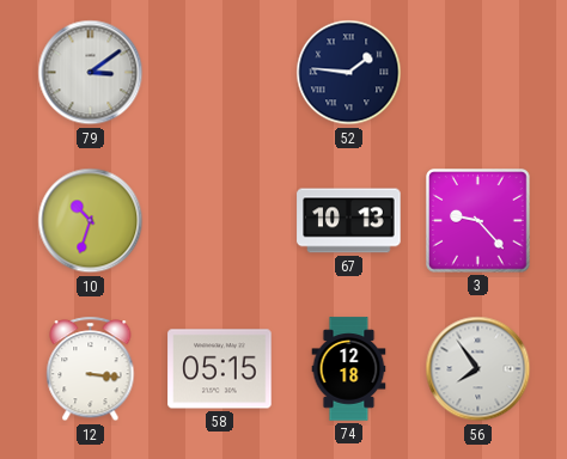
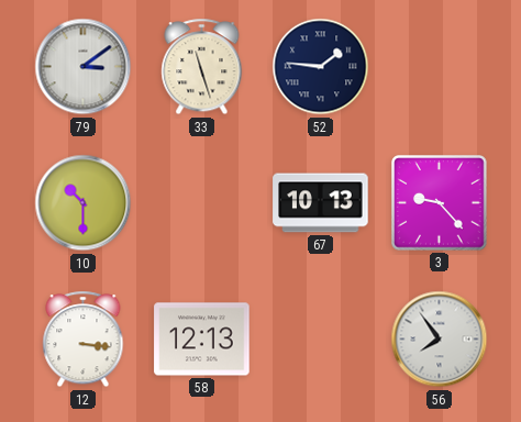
33: none -> 11:27
10: 10:33 -> 10:30
58: 05:15 -> 12:13
74: 12:18 -> none
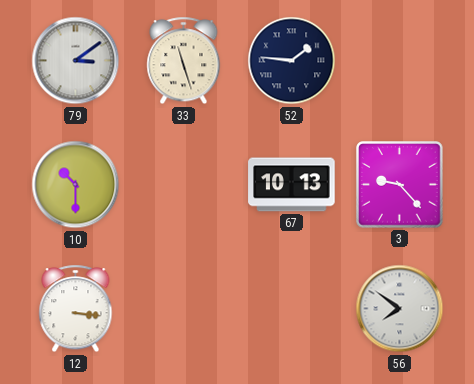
58: 12:13 -> none
56: 7:54 -> 7:51
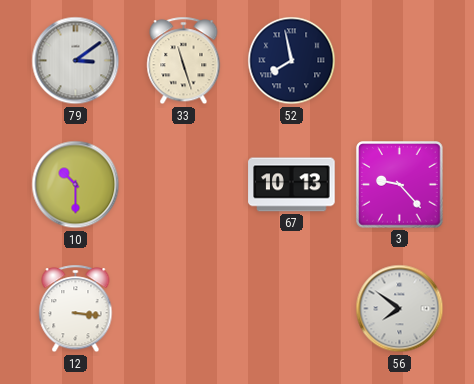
52: 1:46 -> 7:58
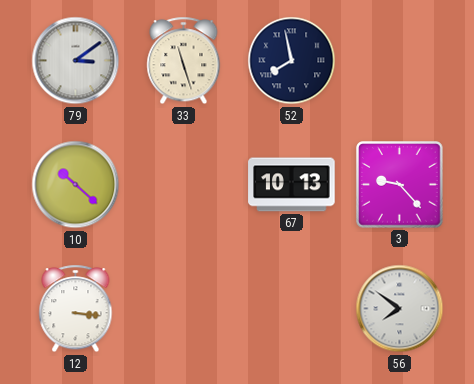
10: 10:30 -> 10:22
